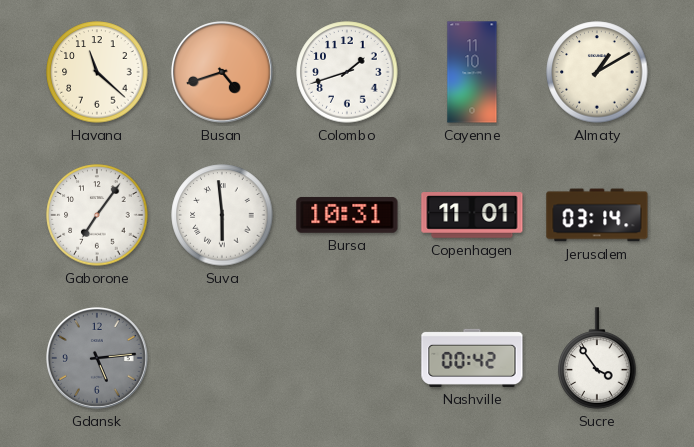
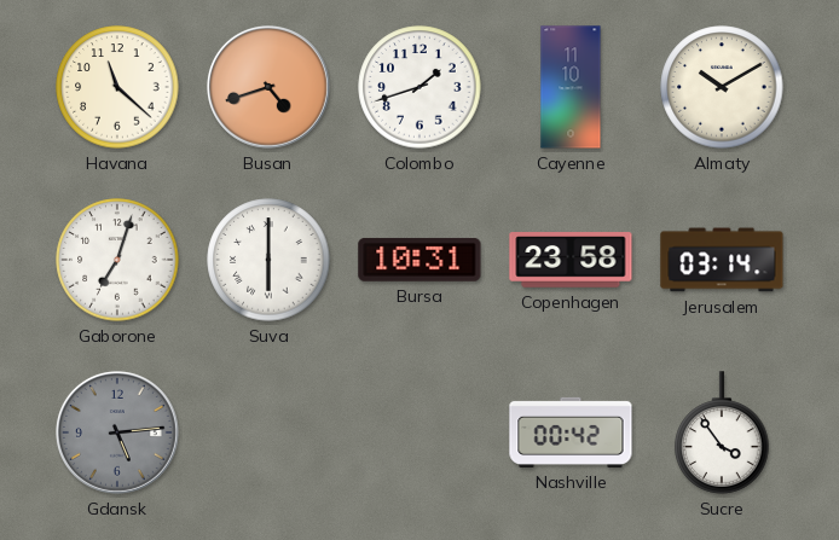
Almaty: 1:10 -> 10:10
Gaborone: 7:06 -> 7:03
Suva: 5:59 -> 6:00
Copenhagen: 11:01 -> 23:58
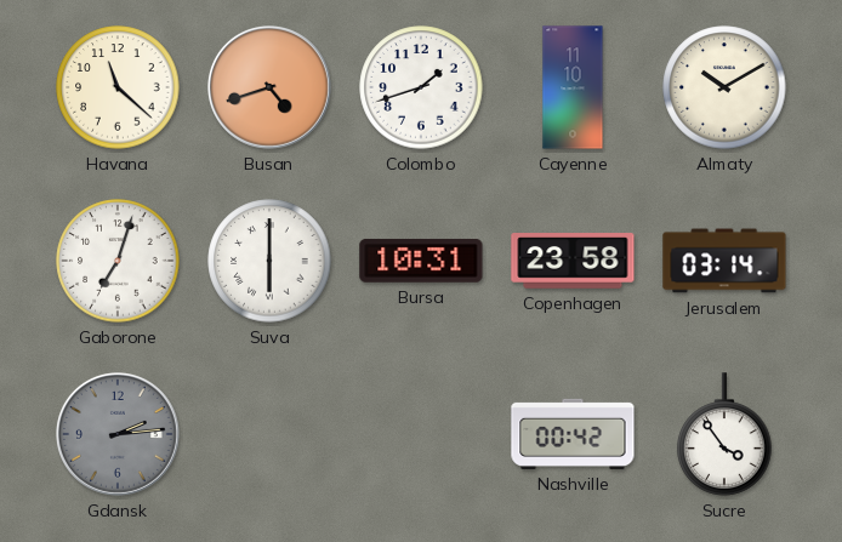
Gdansk: 5:14 -> 2:14
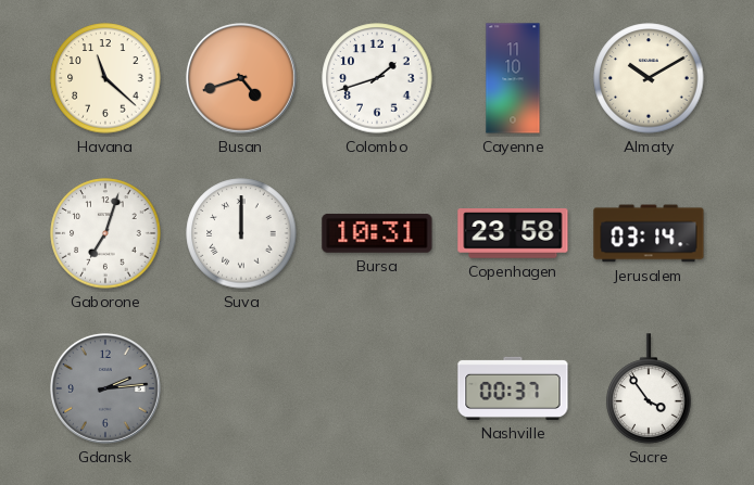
Suva: 6:00 -> 12:00
Nashville: 00:42 -> 00:37
